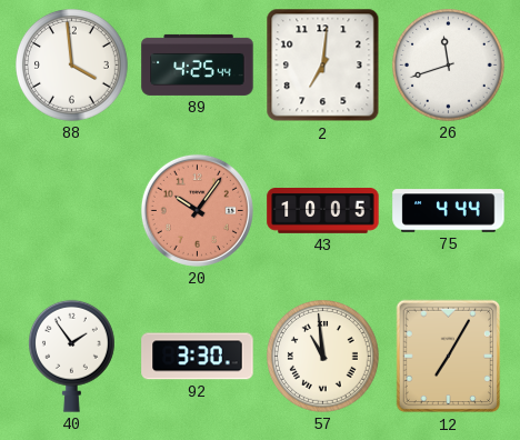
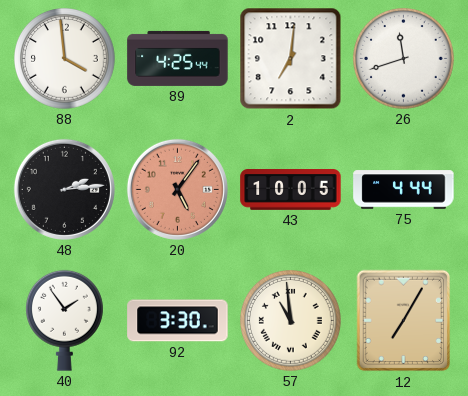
48: none -> 2:14
20: 10:06 -> 5:06
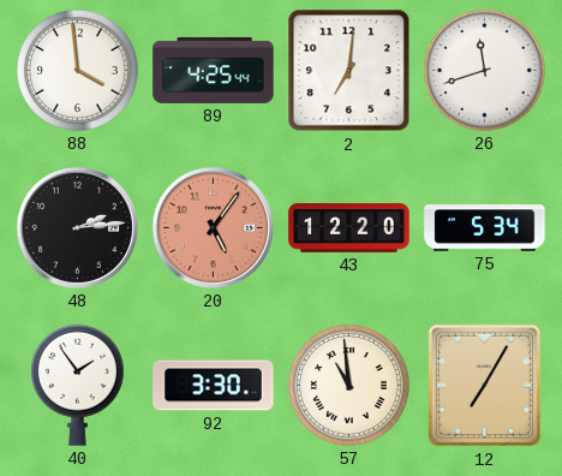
43: 10:05 -> 12:20
75: 4:44 -> 5:34
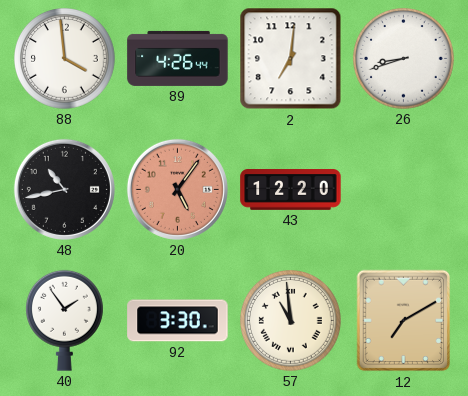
89: 4:25 -> 4:26
26: 11:42 -> 8:42
48: 2:14 -> 10:43
75: 5:34 -> none
12: 7:05 -> 7:10
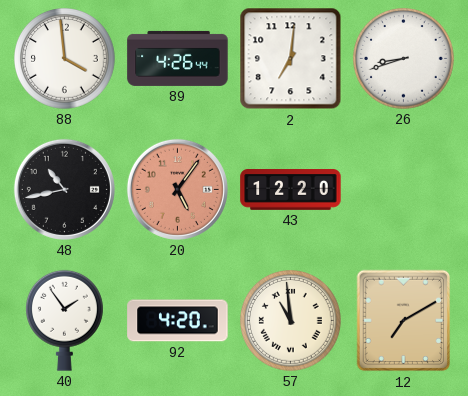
92: 3:30 -> 4:20
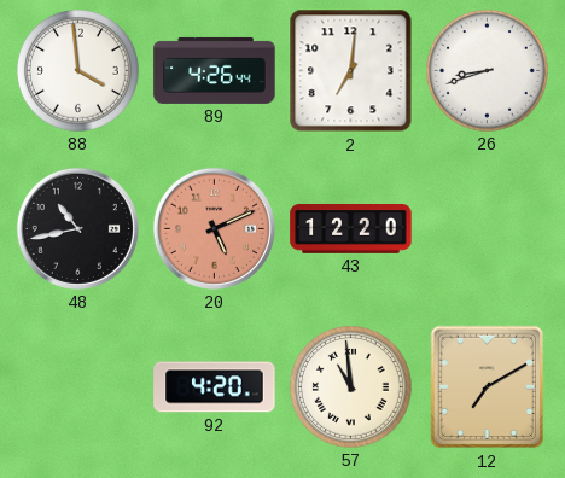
20: 5:06 -> 5:11
40: 1:54 -> none
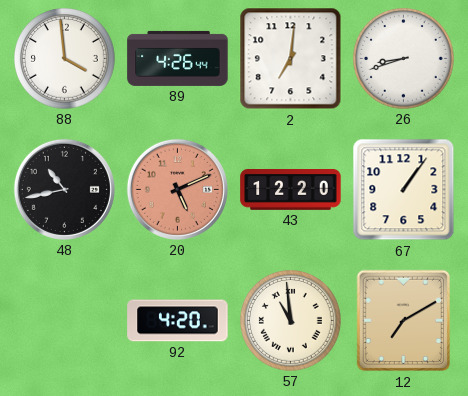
67: none -> 1:06
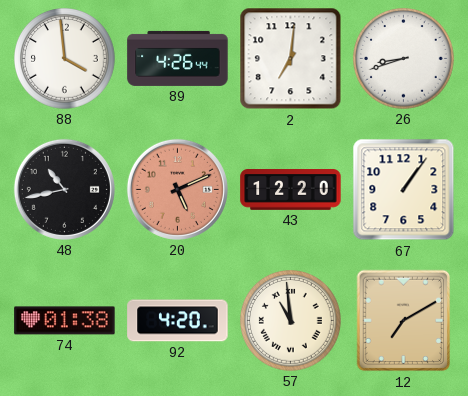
74: none -> 01:38
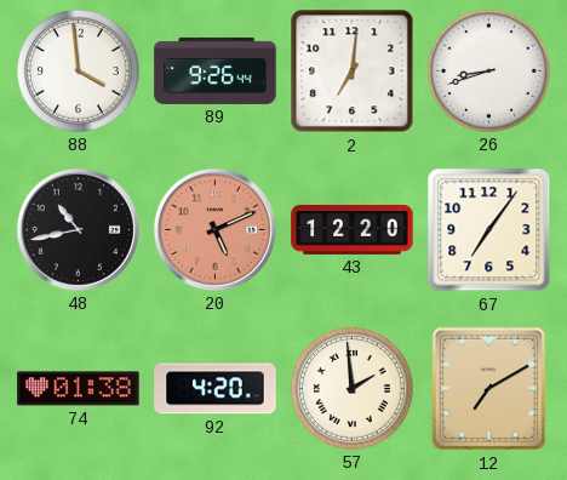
89: 4:26 -> 9:26
67: 1:06 -> 7:06
57: 10:59 -> 1:59
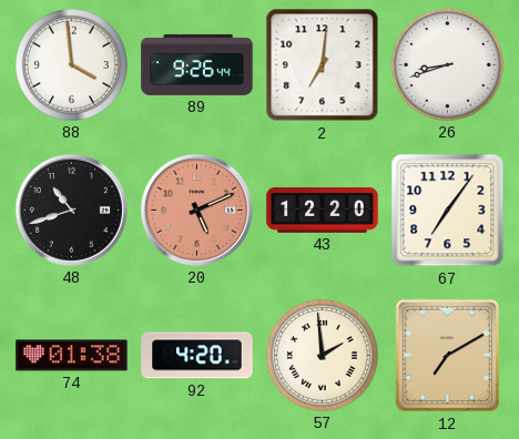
48: 10:43 -> 10:42
